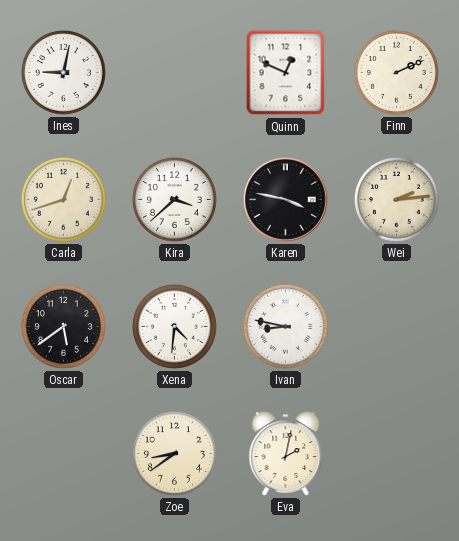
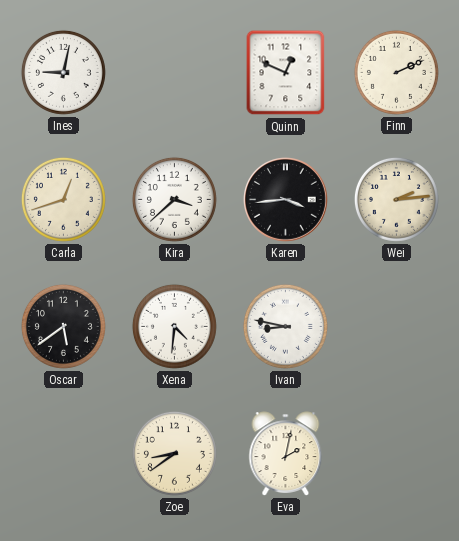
Karen: 3:47 -> 3:44
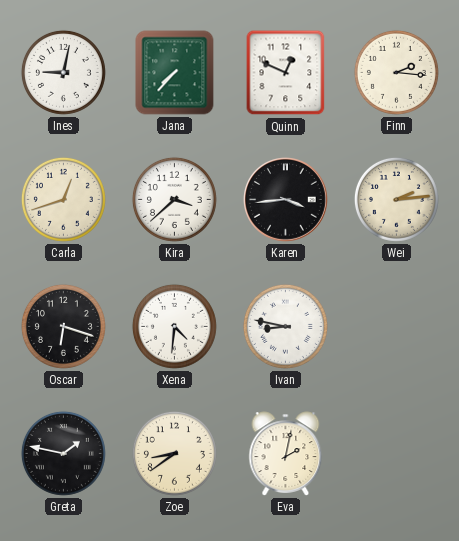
Jana: none -> 7:37
Finn: 2:11 -> 2:16
Oscar: 5:39 -> 6:18
Greta: none -> 1:47
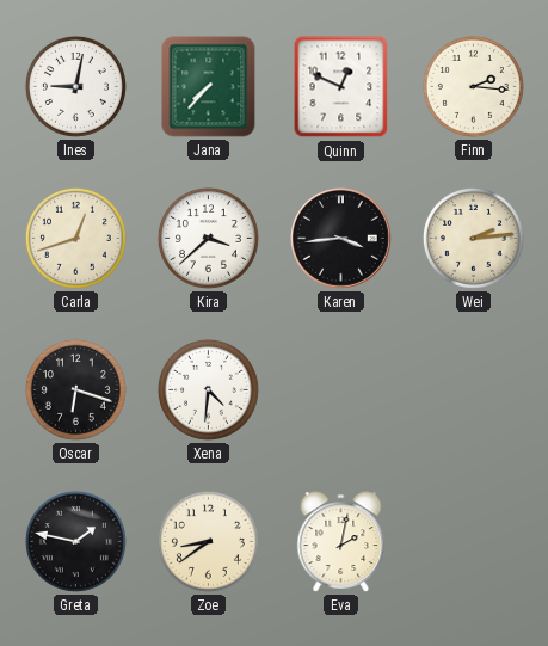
Ivan: 8:47 -> none
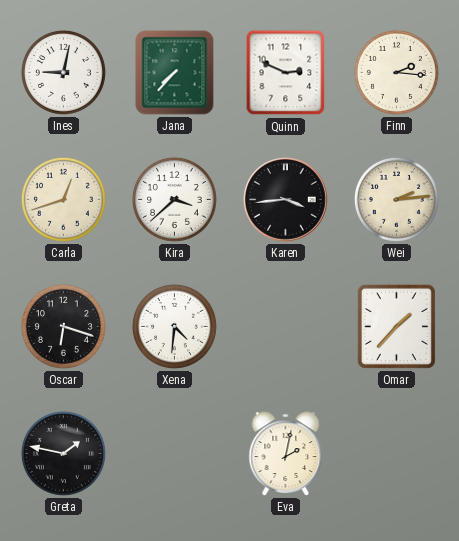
Quinn: 12:49 -> 2:49
Omar: none -> 1:37
Zoe: 8:39 -> none
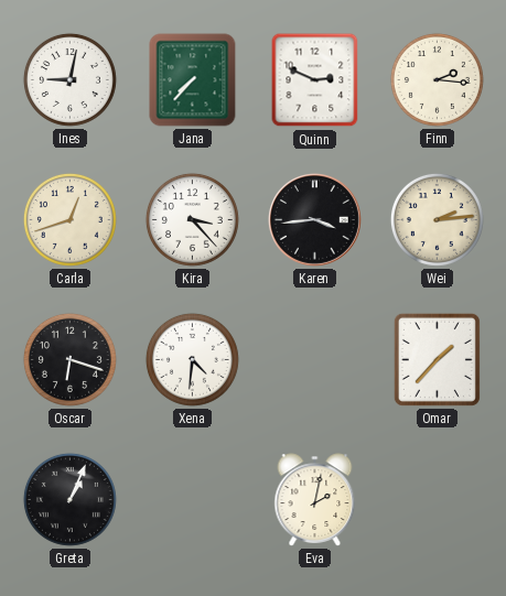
Kira: 3:38 -> 3:23
Greta: 1:47 -> 1:04
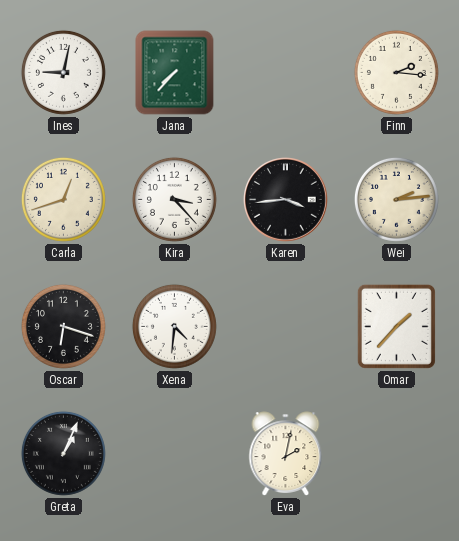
Quinn: 2:49 -> none
